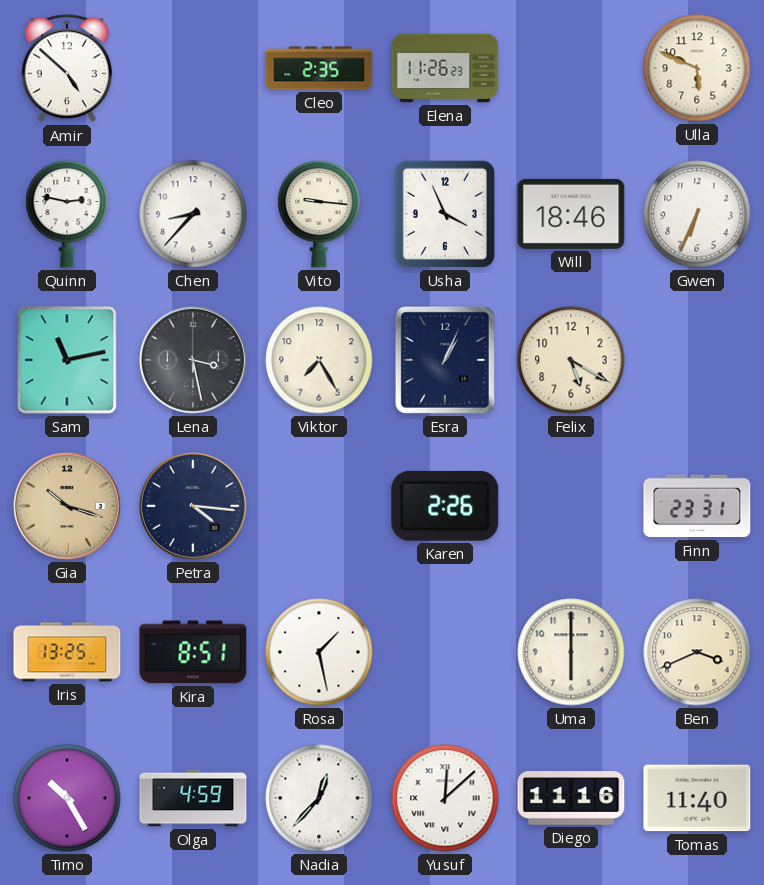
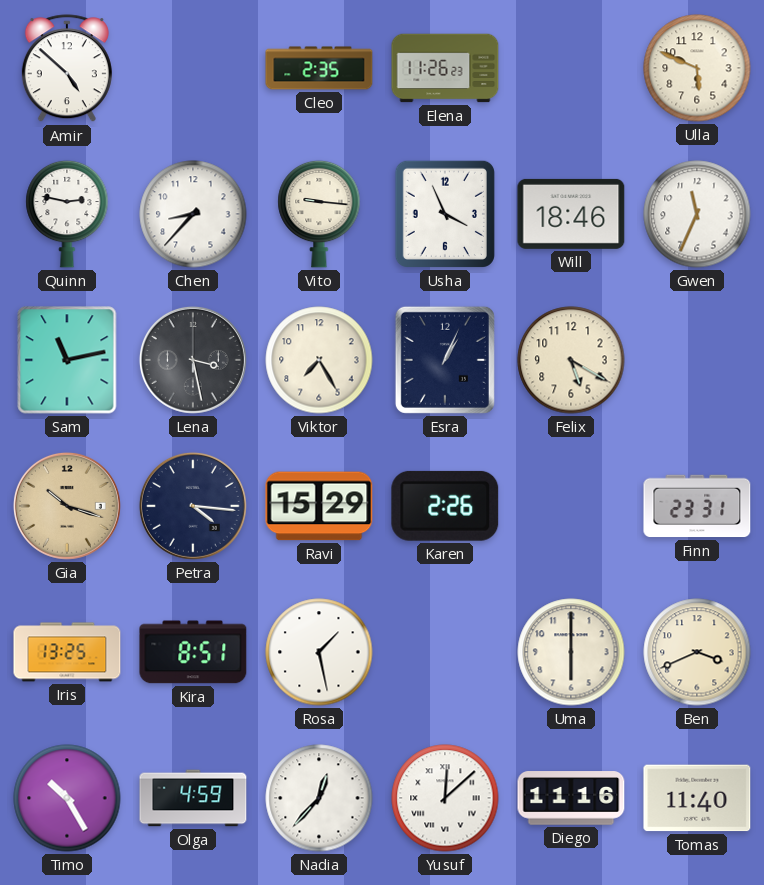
Gwen: 6:34 -> 11:34
Ravi: none -> 15:29
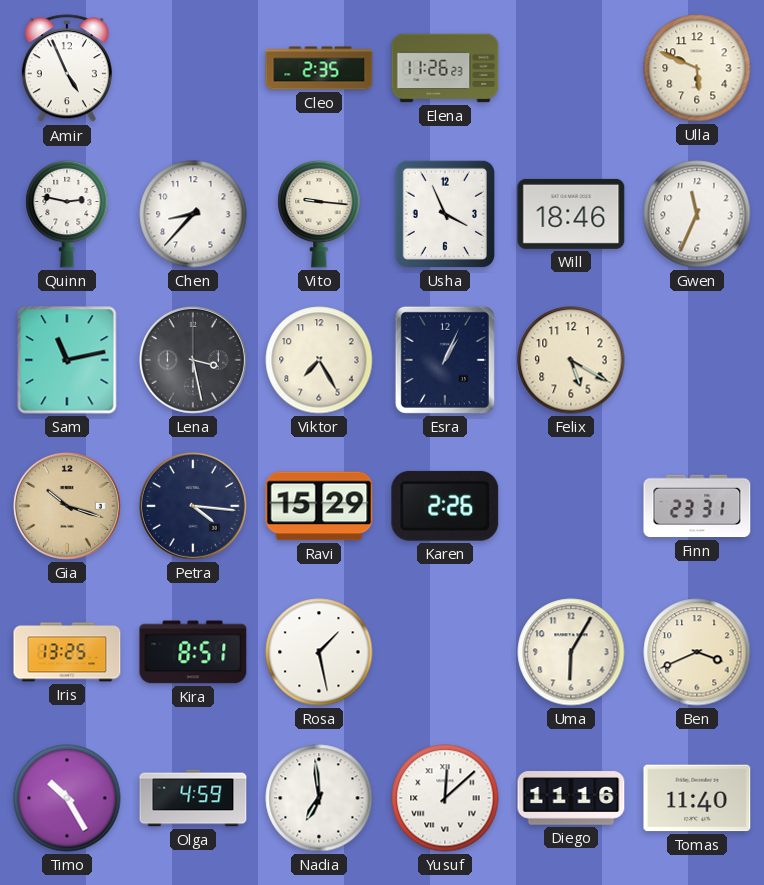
Amir: 4:52 -> 4:56
Uma: 6:00 -> 6:05
Nadia: 12:37 -> 6:59
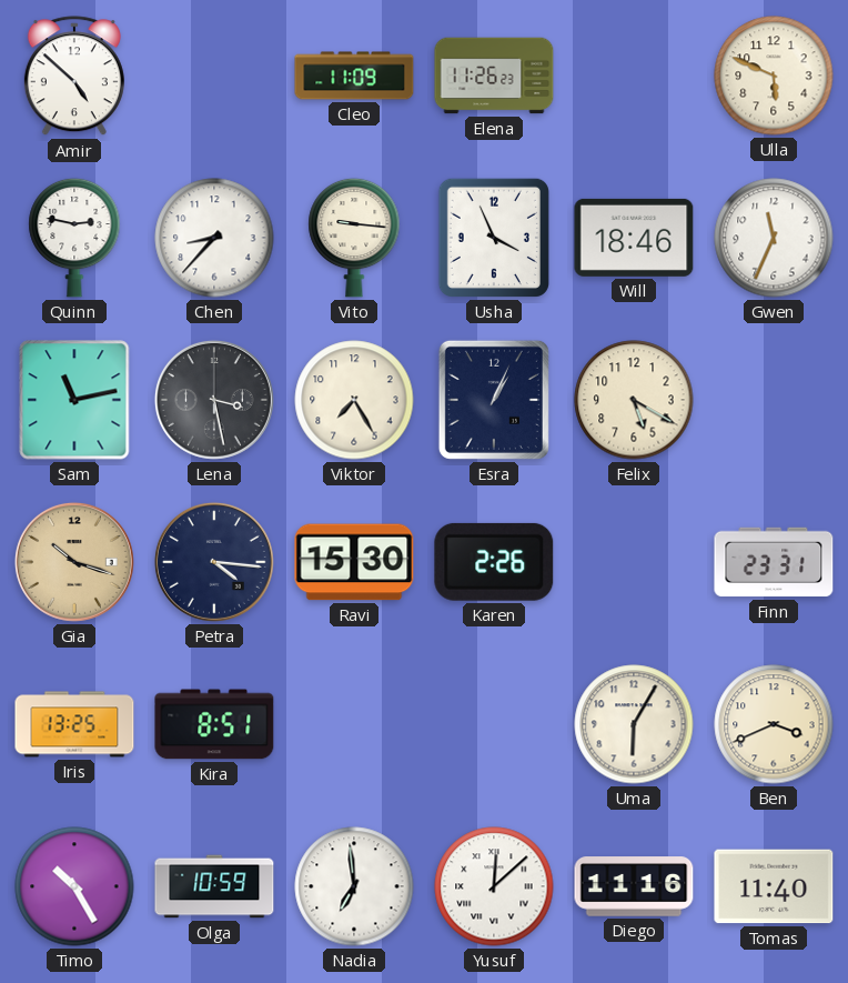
Amir: 4:56 -> 4:52
Cleo: 2:35 -> 11:09
Ravi: 15:29 -> 15:30
Rosa: 1:28 -> none
Olga: 4:59 -> 10:59
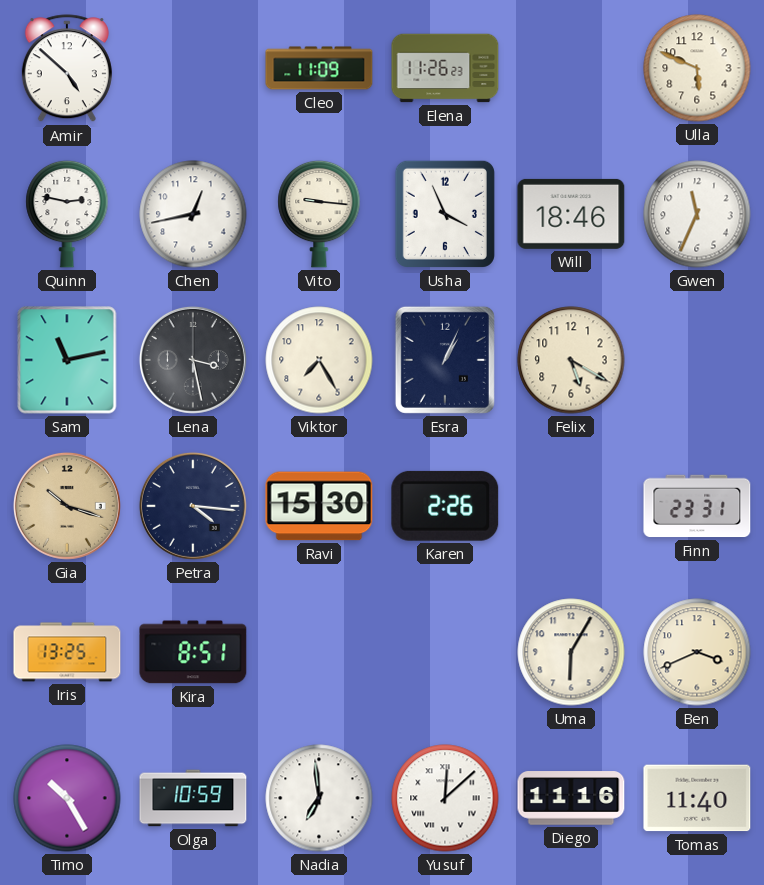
Chen: 8:37 -> 12:43
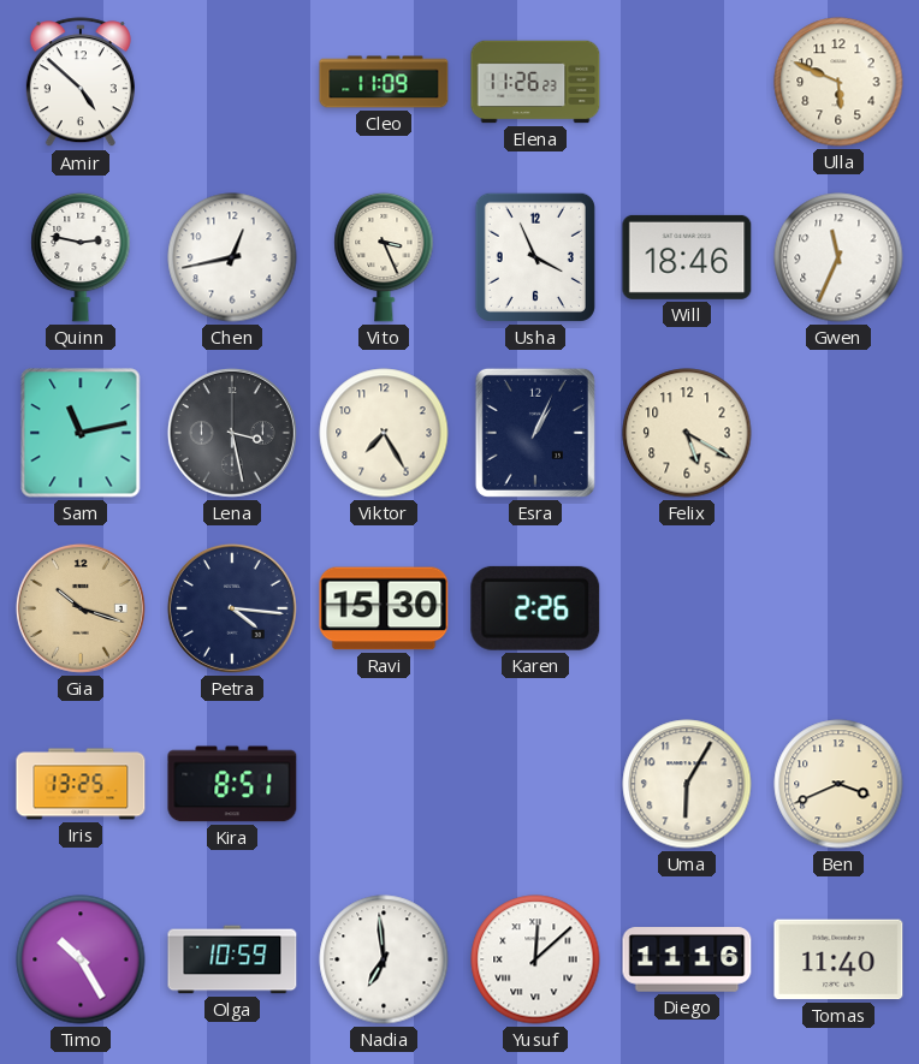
Vito: 9:16 -> 3:26
Finn: 23:31 -> none
